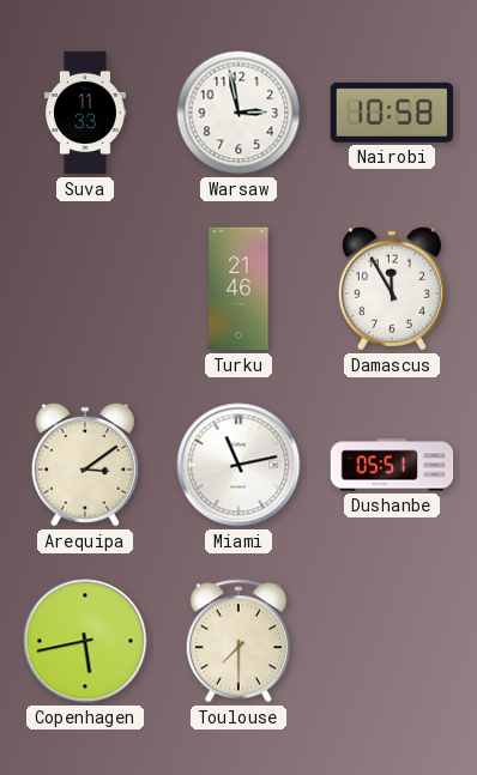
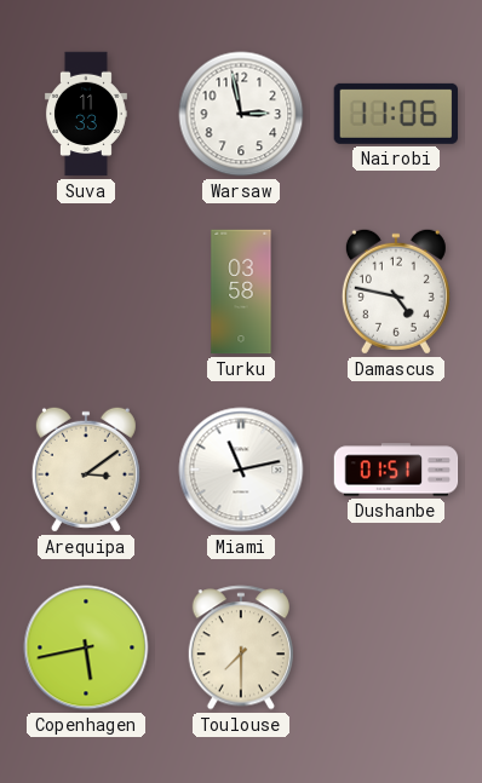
Nairobi: 10:58 -> 11:06
Turku: 21:46 -> 03:58
Damascus: 11:55 -> 4:47
Dushanbe: 05:51 -> 01:51
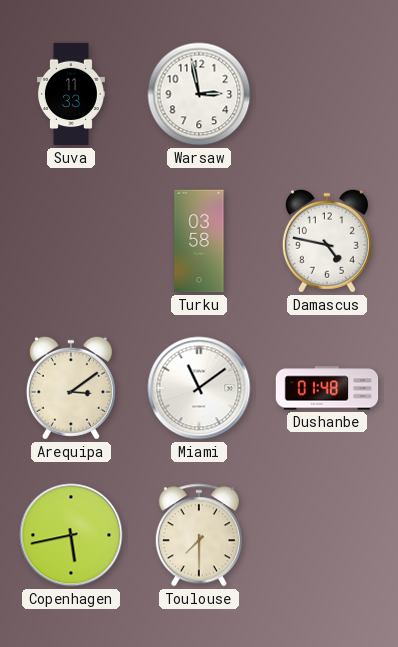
Nairobi: 11:06 -> none
Miami: 11:13 -> 11:09
Dushanbe: 01:51 -> 01:48
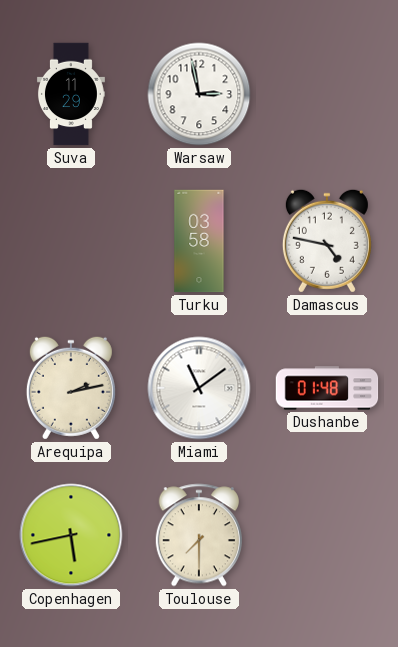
Suva: 11:33 -> 11:29
Arequipa: 3:09 -> 2:13
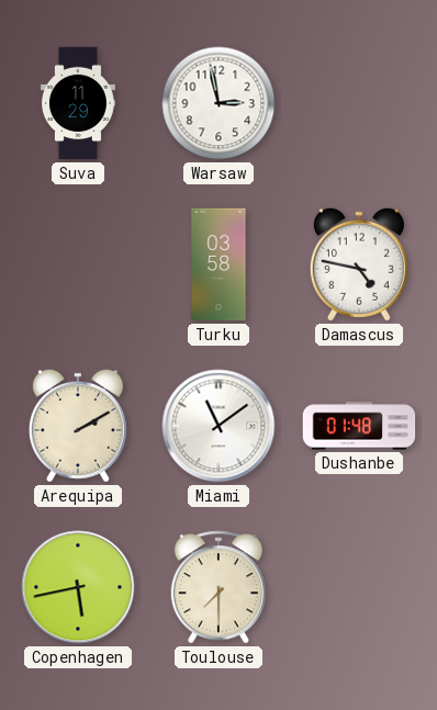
Arequipa: 2:13 -> 2:10
